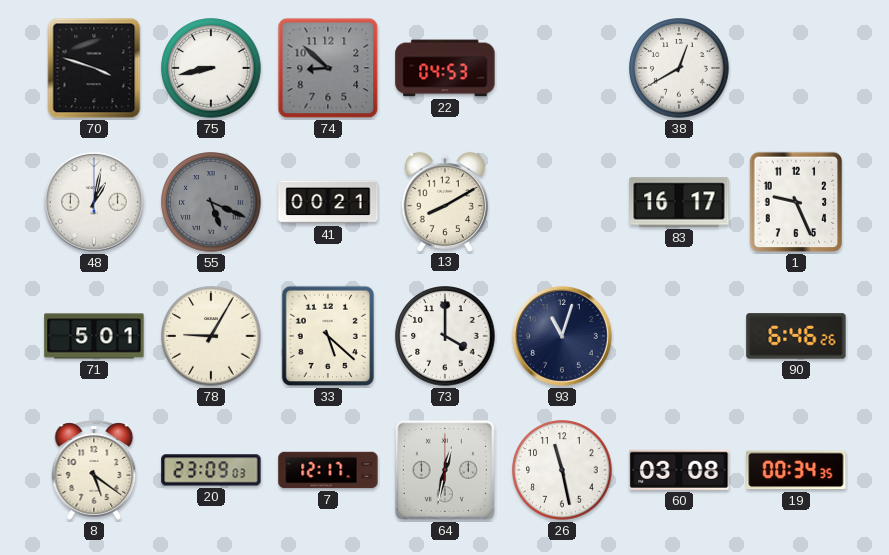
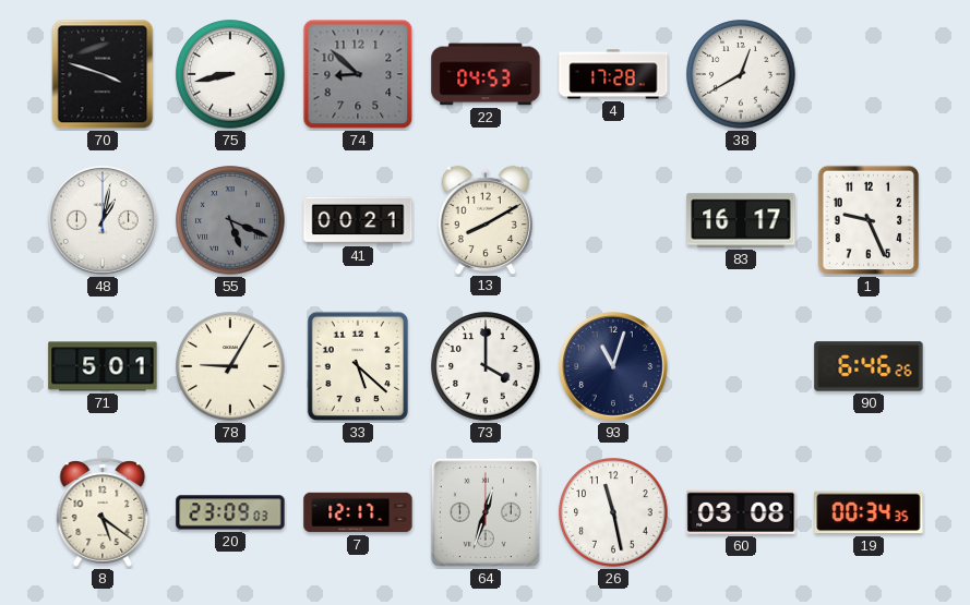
4: none -> 17:28
64: 12:32 -> 12:33
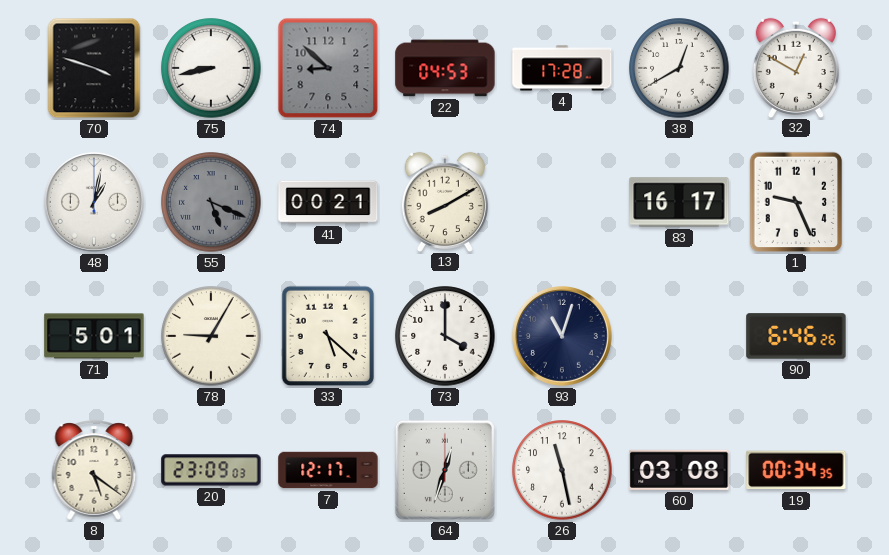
32: none -> 12:50
